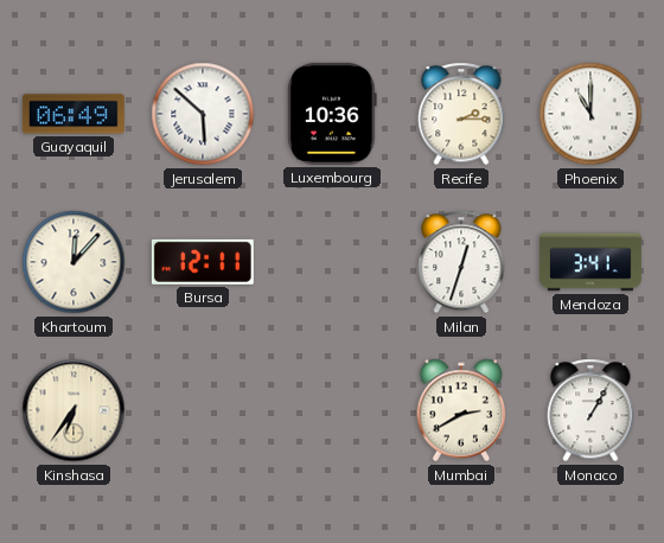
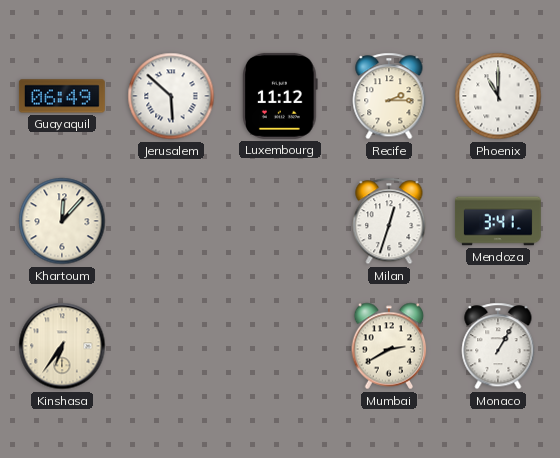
Luxembourg: 10:36 -> 11:12
Bursa: 12:11 -> none
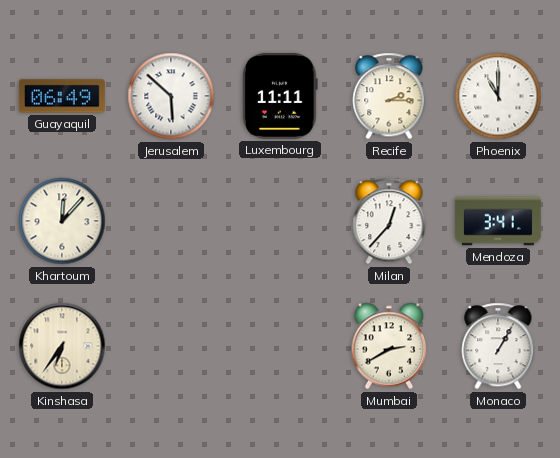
Luxembourg: 11:12 -> 11:11
Milan: 12:33 -> 12:37
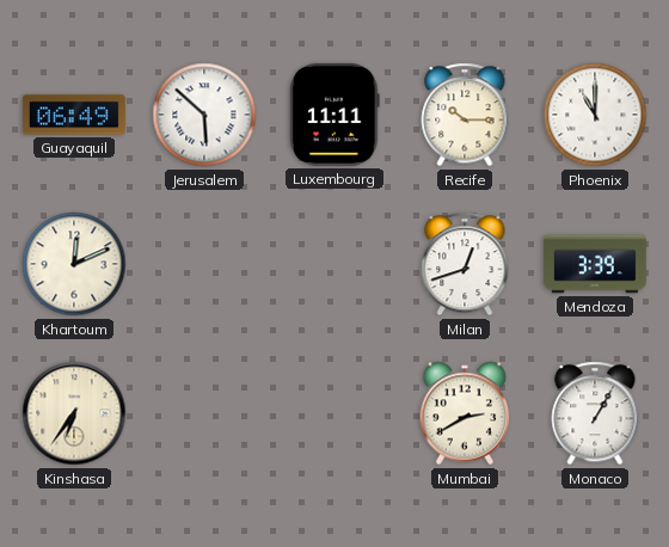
Recife: 2:15 -> 10:15
Khartoum: 12:07 -> 12:11
Milan: 12:37 -> 12:42
Mendoza: 3:41 -> 3:39
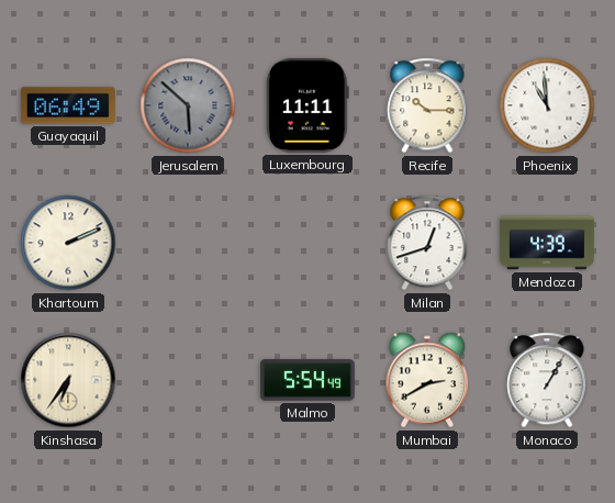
Jerusalem dial: white -> grey
Phoenix: 11:00 -> 10:59
Khartoum: 12:11 -> 2:11
Mendoza: 3:39 -> 4:39
Malmo: none -> 5:54
